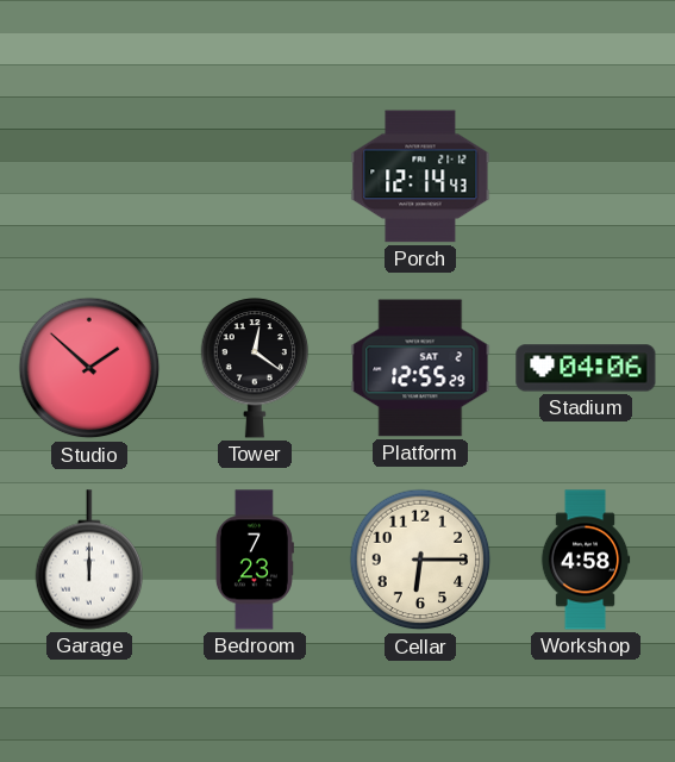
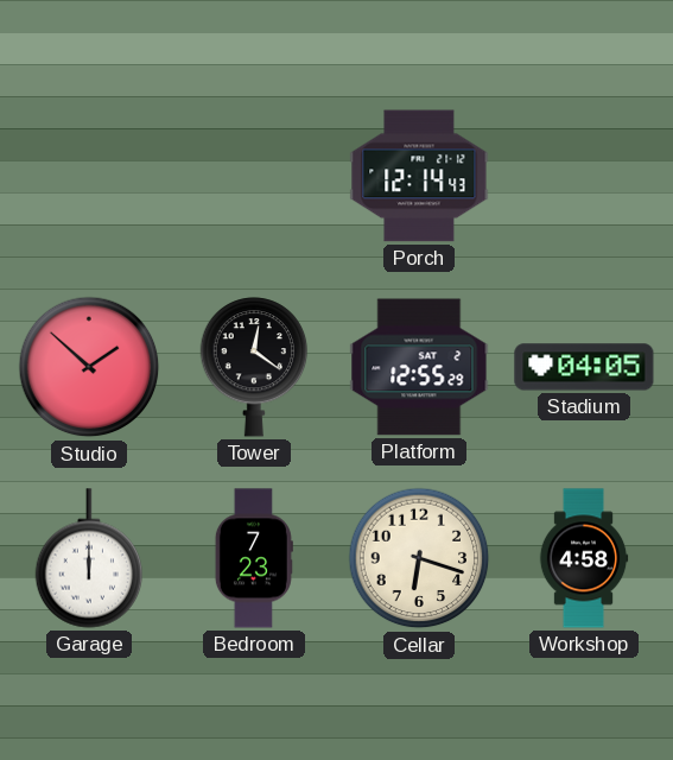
Stadium: 04:06 -> 04:05
Cellar: 6:15 -> 6:18
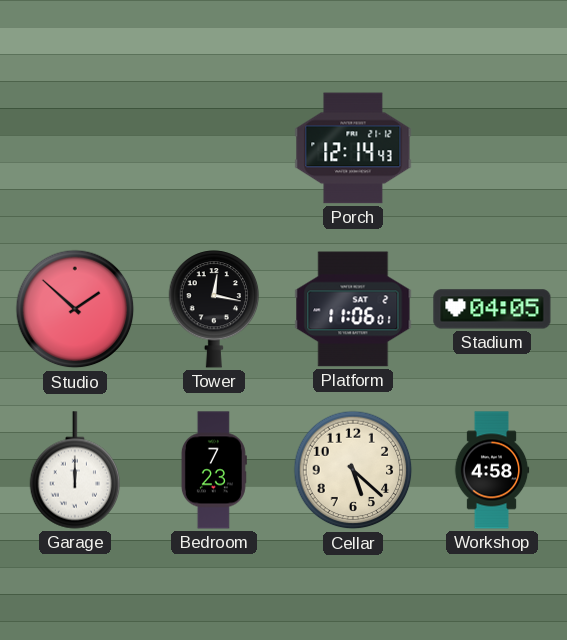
Tower: 12:21 -> 12:17
Platform: 12:55 -> 11:06
Cellar: 6:18 -> 5:22
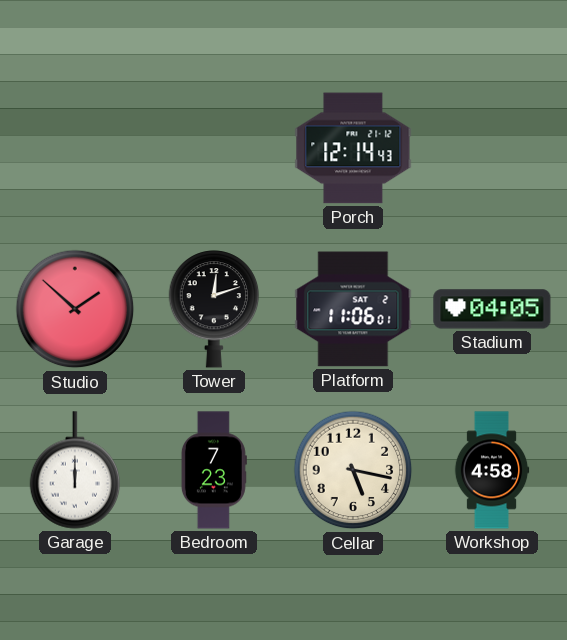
Tower: 12:17 -> 12:12
Cellar: 5:22 -> 5:17
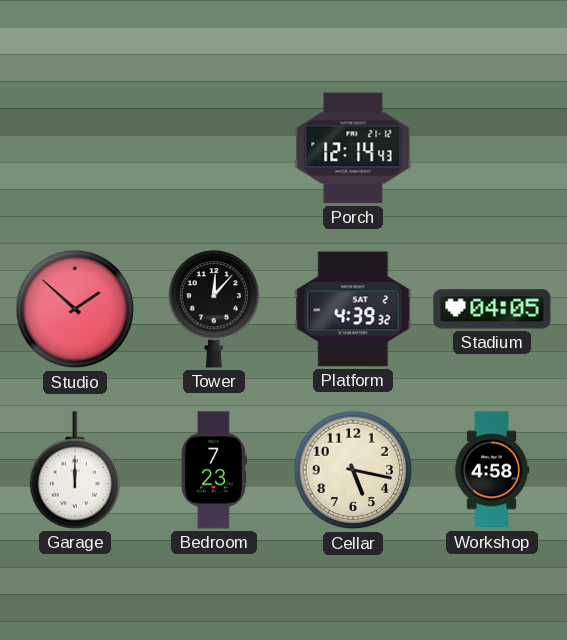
Tower: 12:12 -> 12:07
Platform: 11:06 -> 4:39
